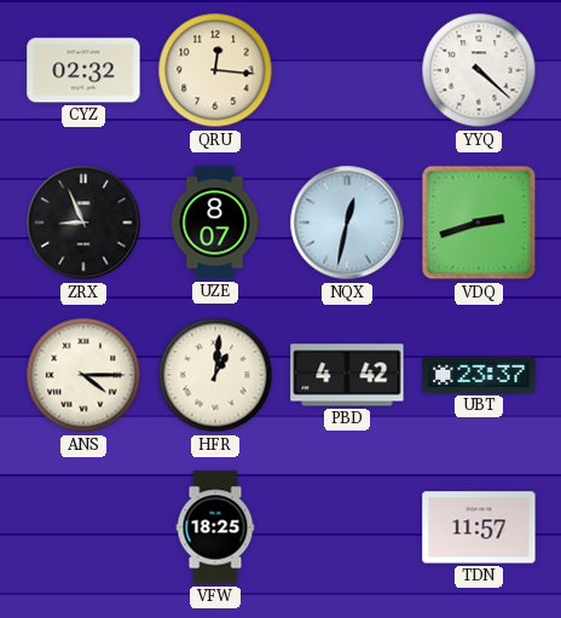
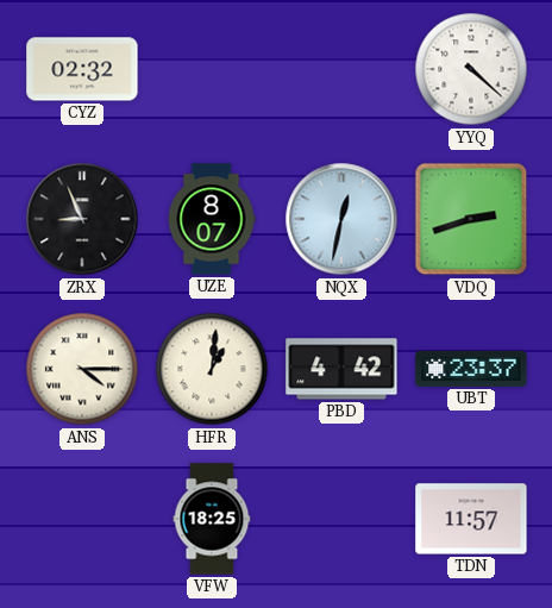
QRU: 12:16 -> none
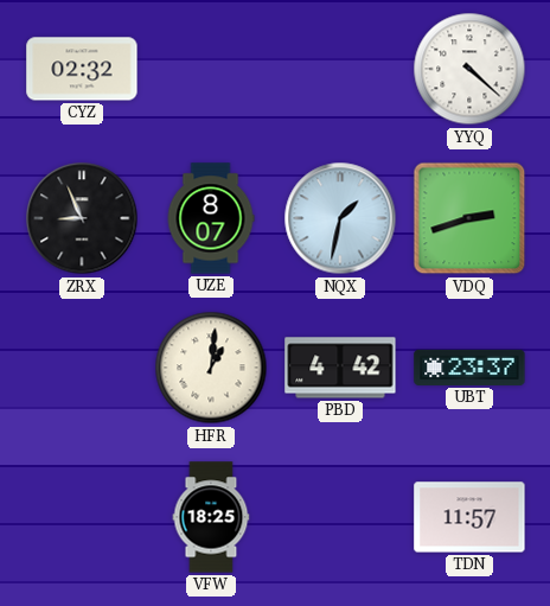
NQX: 12:32 -> 1:32
ANS: 4:15 -> none
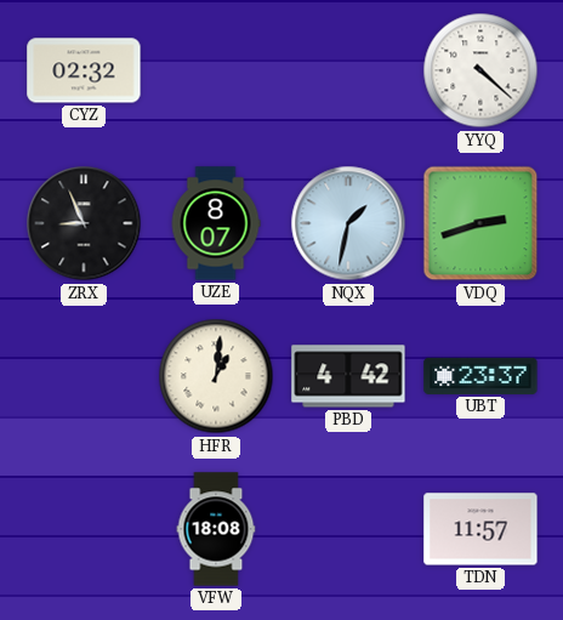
VFW: 18:25 -> 18:08
